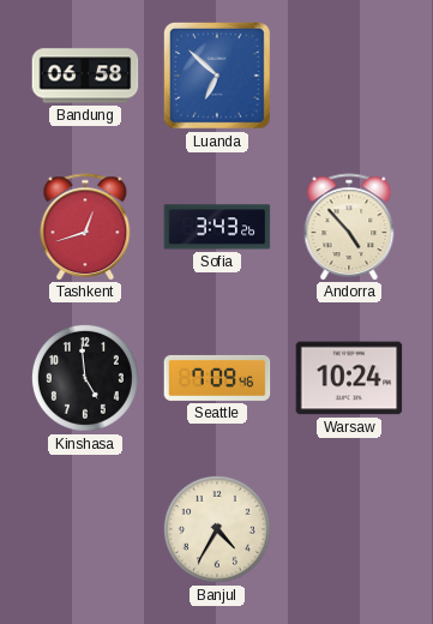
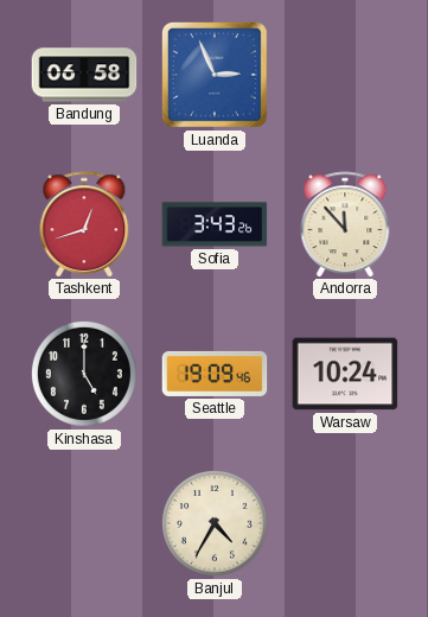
Luanda: 6:52 -> 2:56
Andorra: 4:53 -> 11:53
Kinshasa: 4:59 -> 5:00
Seattle: 7:09 -> 19:09
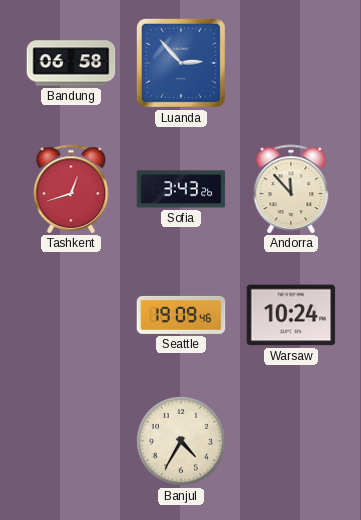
Luanda: 2:56 -> 2:53
Kinshasa: 5:00 -> none
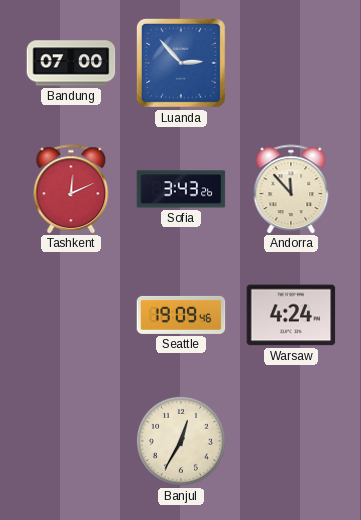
Bandung: 06:58 -> 07:00
Tashkent: 12:42 -> 12:11
Warsaw: 10:24 -> 4:24
Banjul: 4:35 -> 12:35
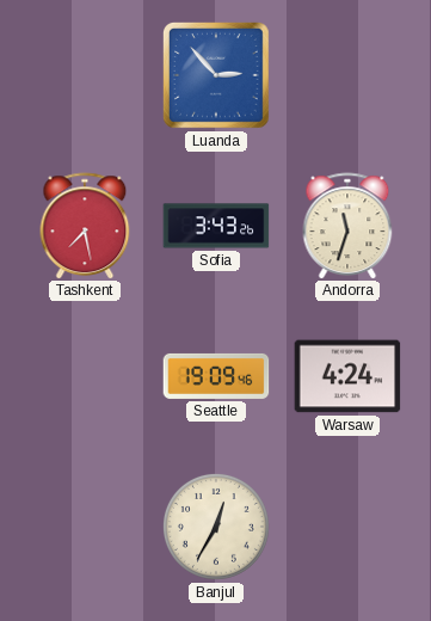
Bandung: 07:00 -> none
Tashkent: 12:11 -> 7:28
Andorra: 11:53 -> 11:33
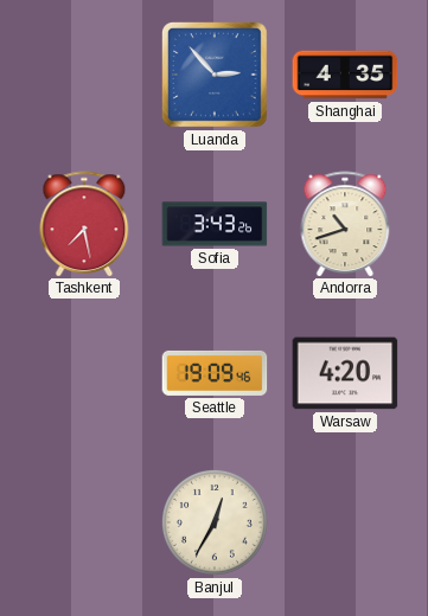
Shanghai: none -> 4:35
Andorra: 11:33 -> 10:42
Warsaw: 4:24 -> 4:20
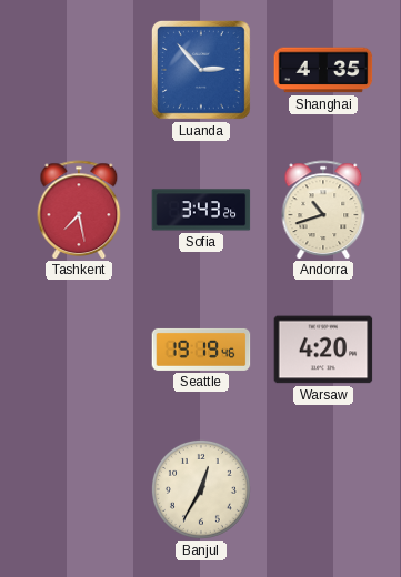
Seattle: 19:09 -> 19:19
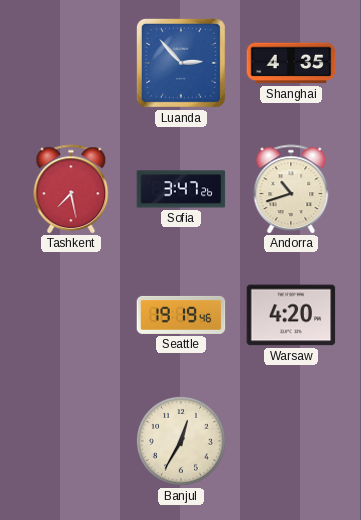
Sofia: 3:43 -> 3:47
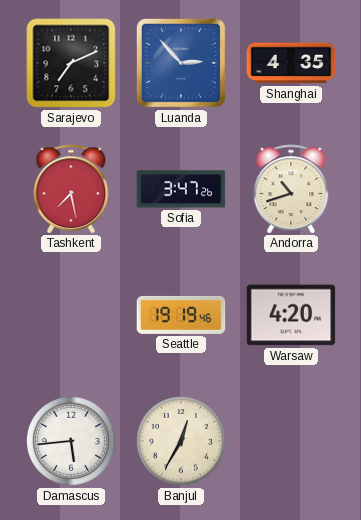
Sarajevo: none -> 7:11
Damascus: none -> 5:44
